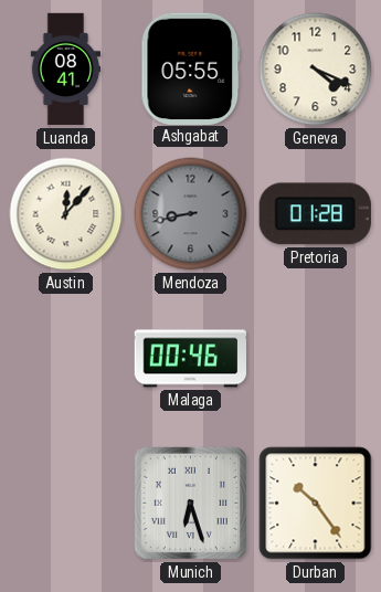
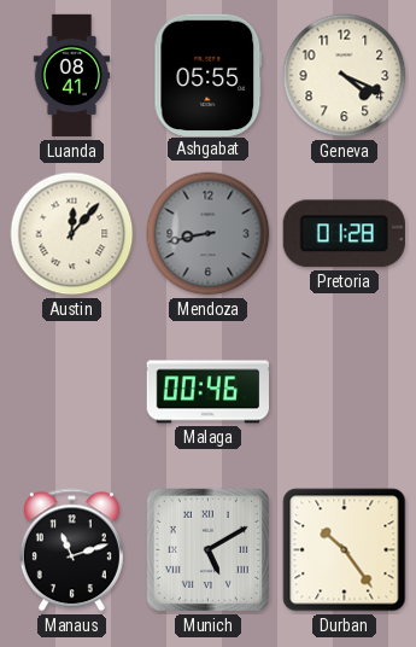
Manaus: none -> 11:12
Munich: 6:27 -> 5:10
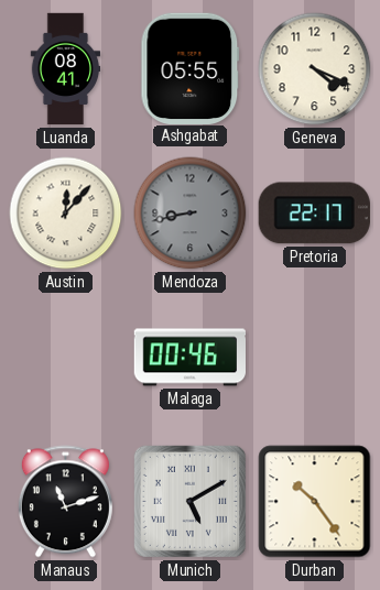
Pretoria: 01:28 -> 22:17
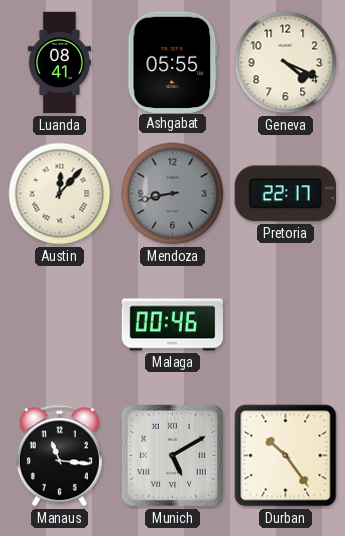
Manaus: 11:12 -> 11:16
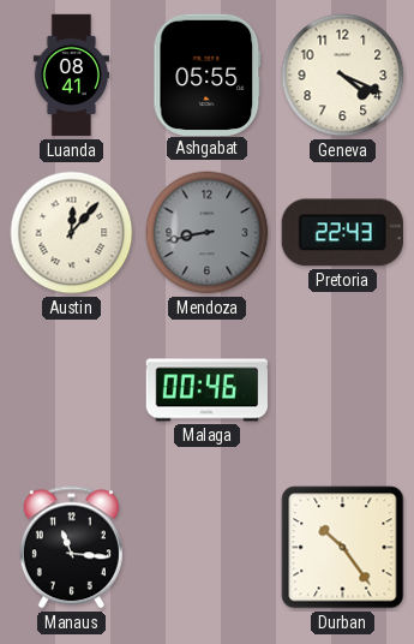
Pretoria: 22:17 -> 22:43
Munich: 5:10 -> none
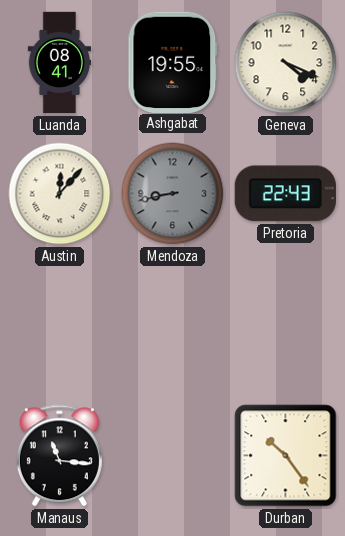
Ashgabat: 05:55 -> 19:55
Malaga: 00:46 -> none
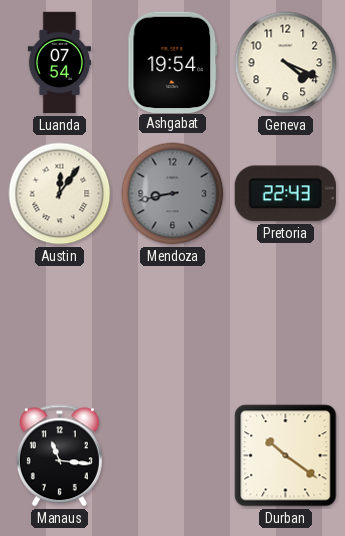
Luanda: 08:41 -> 07:54
Ashgabat: 19:55 -> 19:54
Austin: 12:07 -> 12:06
Durban: 10:24 -> 10:21
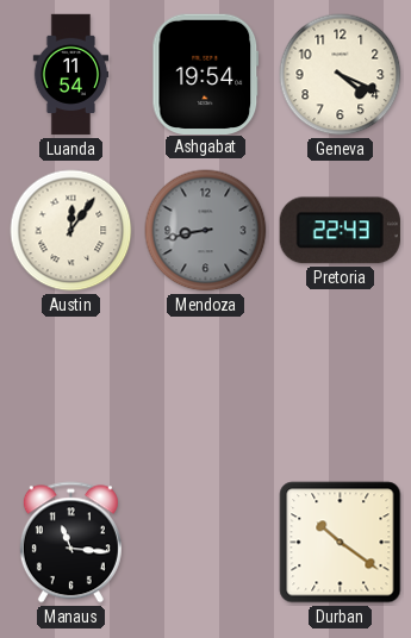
Luanda: 07:54 -> 11:54
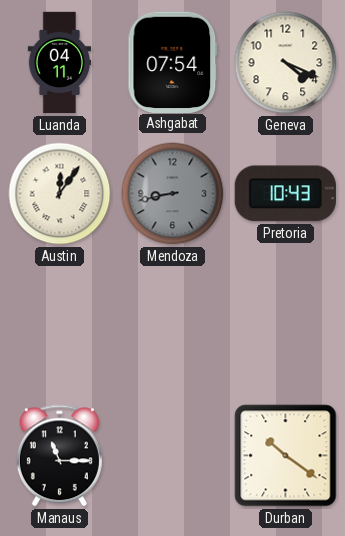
Luanda: 11:54 -> 04:11
Ashgabat: 19:54 -> 07:54
Pretoria: 22:43 -> 10:43
Manaus: 11:16 -> 11:15
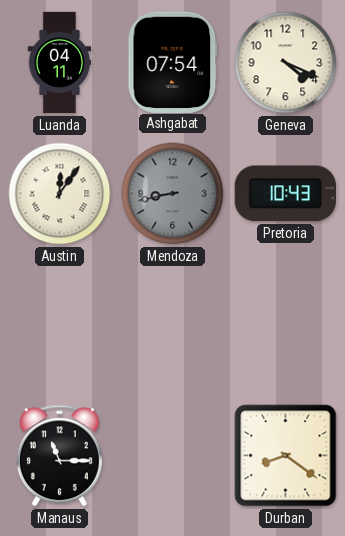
Durban: 10:21 -> 8:21
